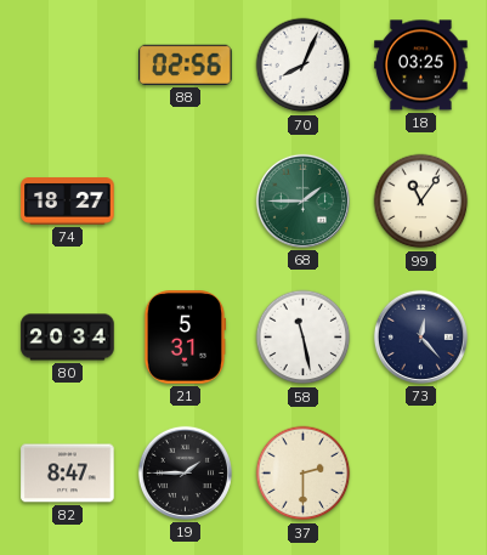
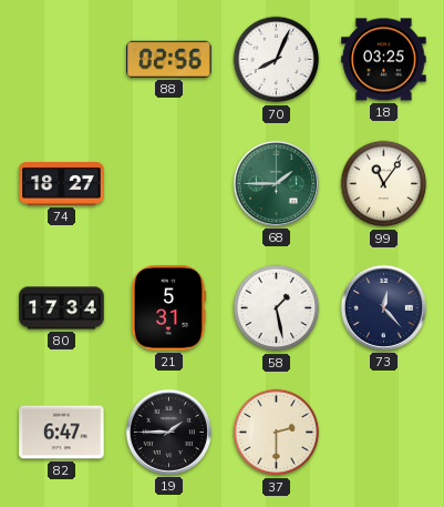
80: 20:34 -> 17:34
58: 11:28 -> 1:28
82: 8:47 -> 6:47
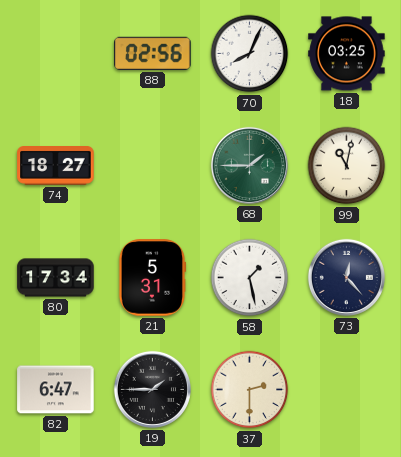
99: 11:06 -> 11:02
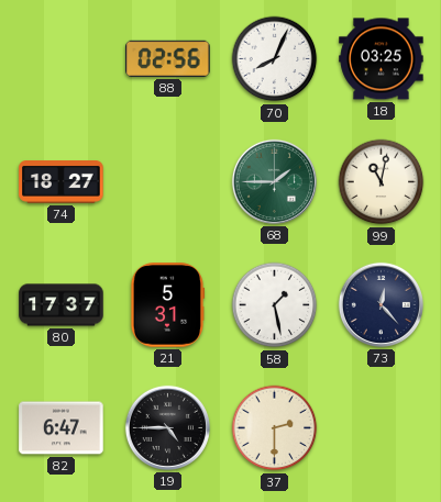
80: 17:34 -> 17:37
19: 1:45 -> 4:45
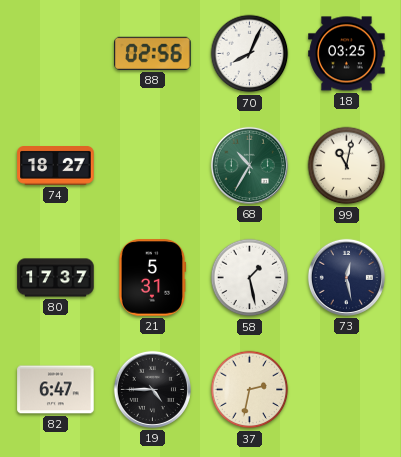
68: 1:45 -> 10:35
73: 12:23 -> 12:28
37: 2:30 -> 2:32
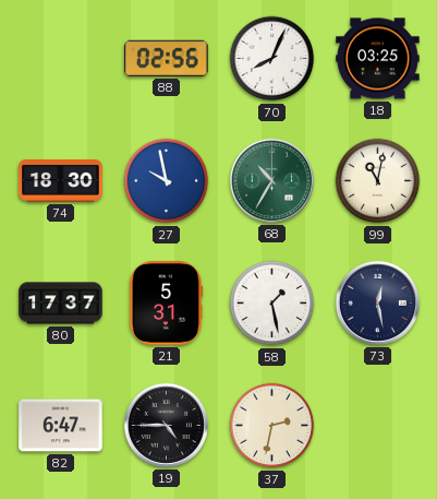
74: 18:27 -> 18:30
27: none -> 9:58
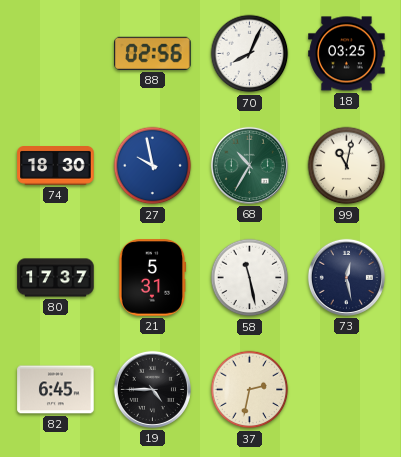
58: 1:28 -> 11:28
82: 6:47 -> 6:45
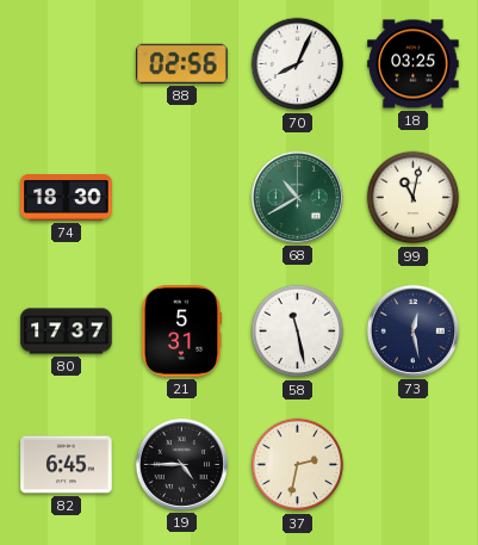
27: 9:58 -> none
68: 10:35 -> 10:40
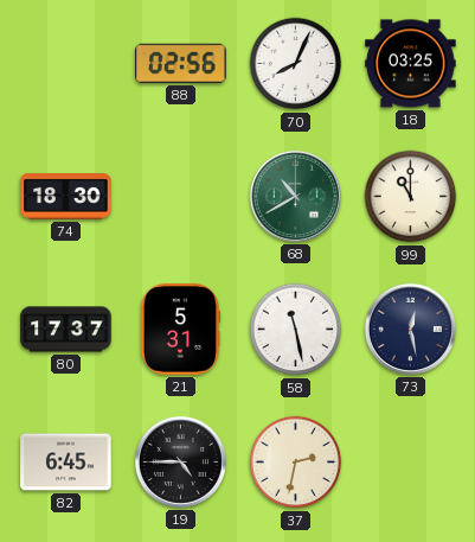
99: 11:02 -> 11:00
